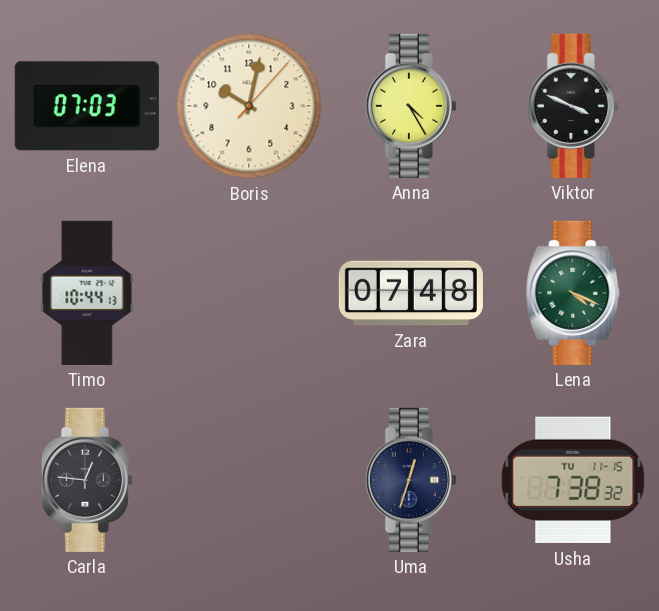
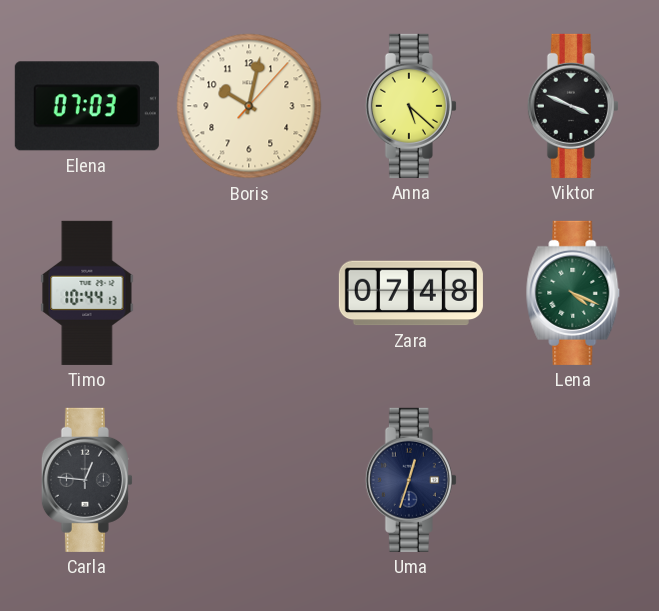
Anna: 4:25 -> 5:22
Usha: 7:38 -> none
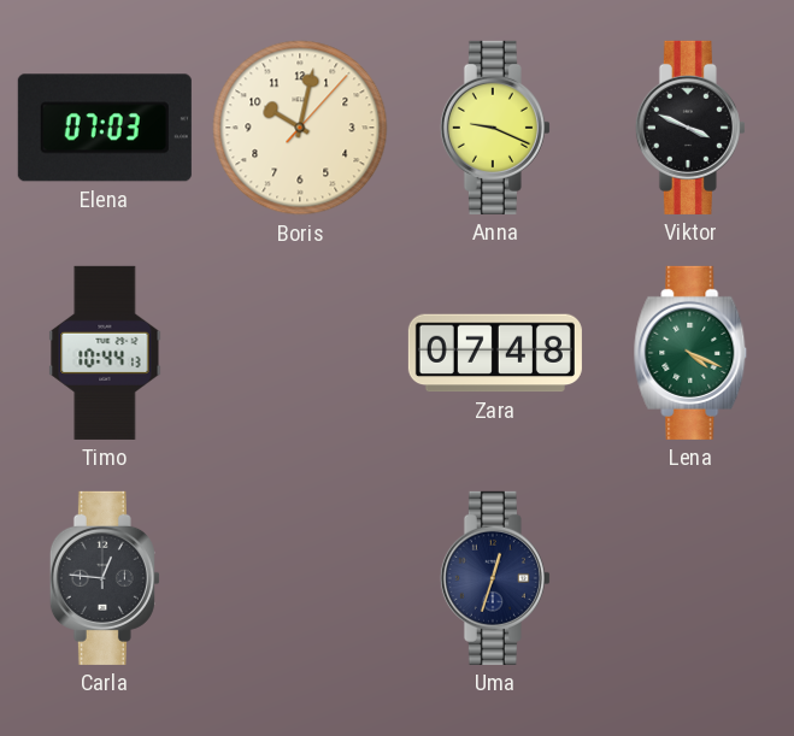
Anna: 5:22 -> 9:19
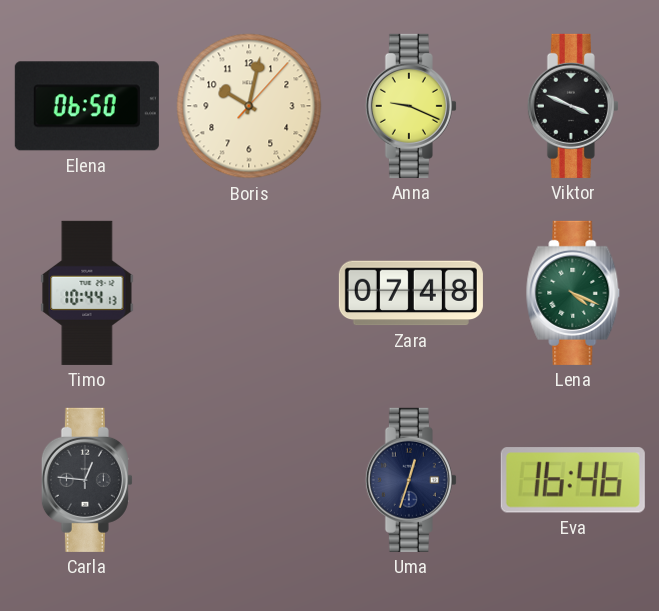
Elena: 07:03 -> 06:50
Eva: none -> 16:46
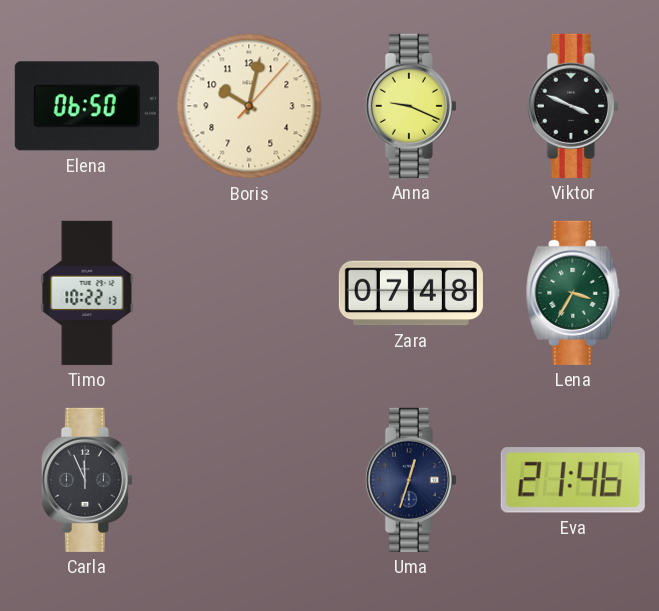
Timo: 10:44 -> 10:22
Lena: 4:19 -> 3:35
Carla: 12:46 -> 11:56
Eva: 16:46 -> 21:46
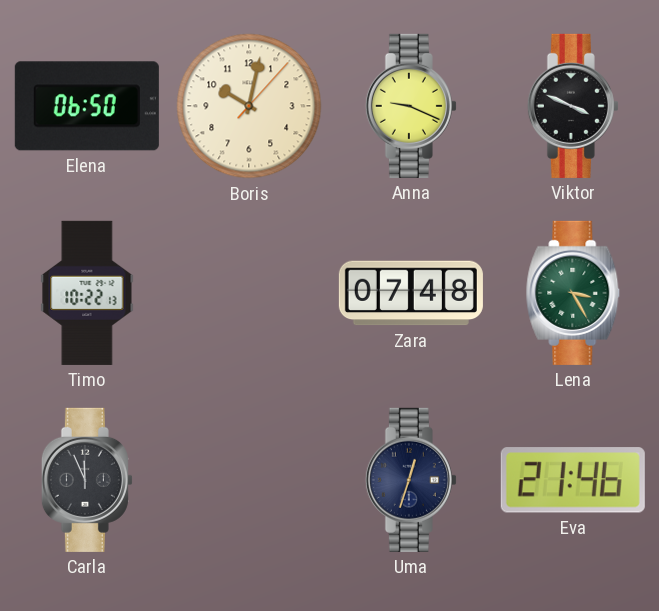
Lena: 3:35 -> 3:25
